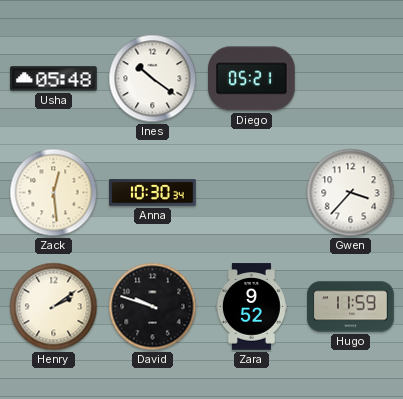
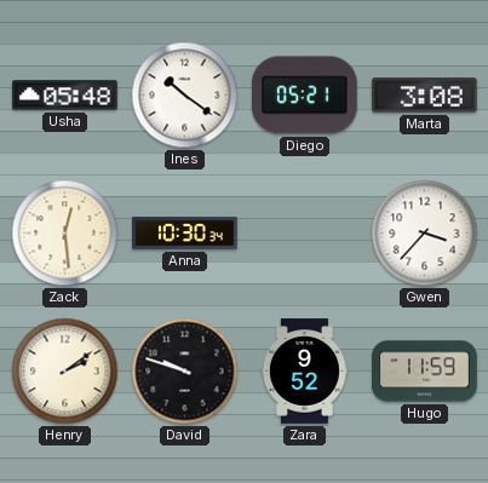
Marta: none -> 3:08
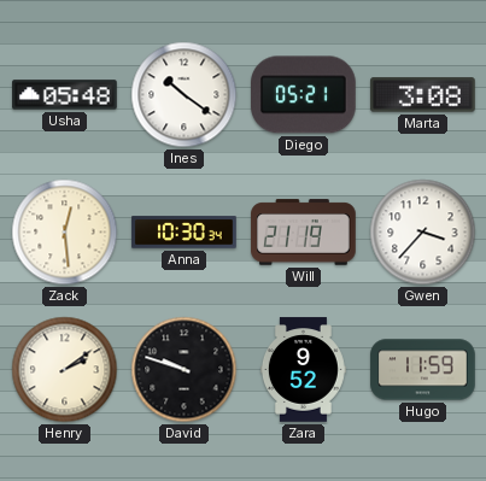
Will: none -> 21:19
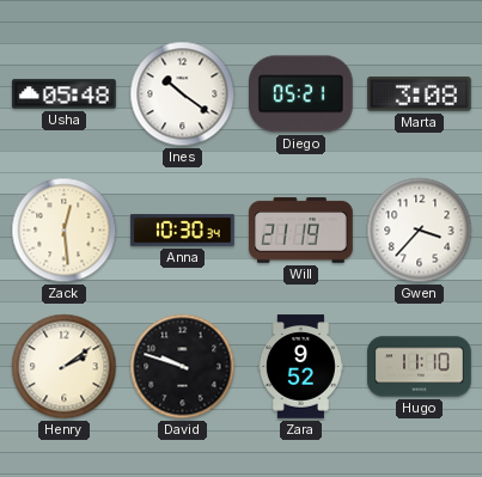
Hugo: 11:59 -> 11:10
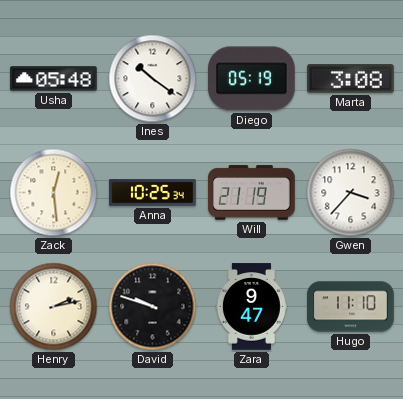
Diego: 05:21 -> 05:19
Anna: 10:30 -> 10:25
Henry: 2:09 -> 2:13
Zara: 9:52 -> 9:47
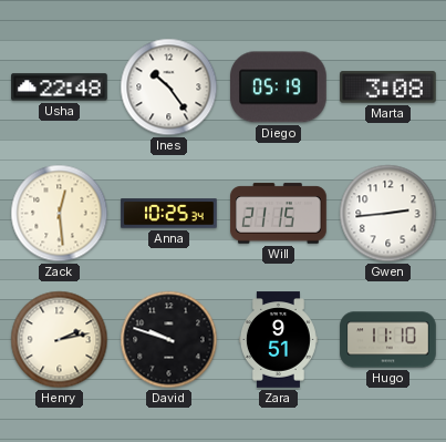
Usha: 05:48 -> 22:48
Ines: 10:21 -> 10:24
Will: 21:19 -> 21:15
Gwen: 3:37 -> 2:44
Zara: 9:47 -> 9:51
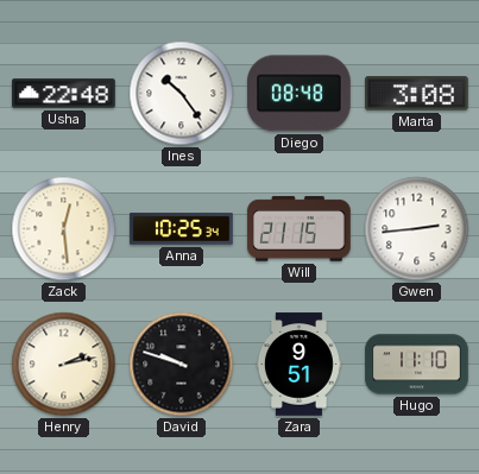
Diego: 05:19 -> 08:48
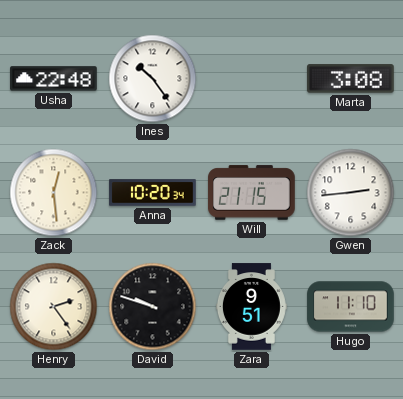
Diego: 08:48 -> none
Anna: 10:25 -> 10:20
Henry: 2:13 -> 2:24
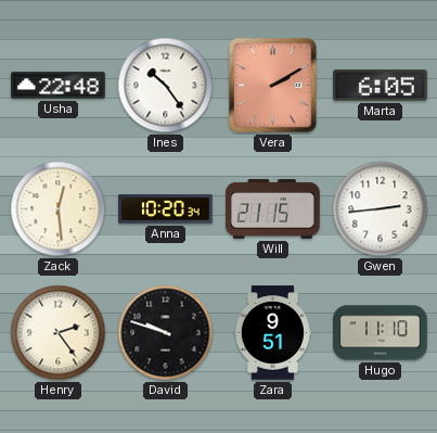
Vera: none -> 2:10
Marta: 3:08 -> 6:05
